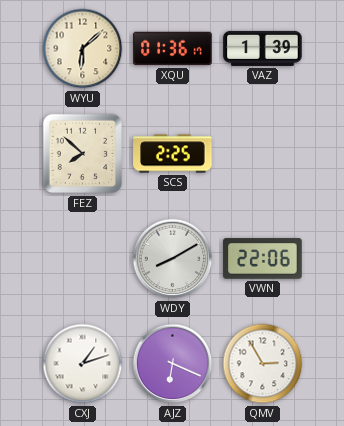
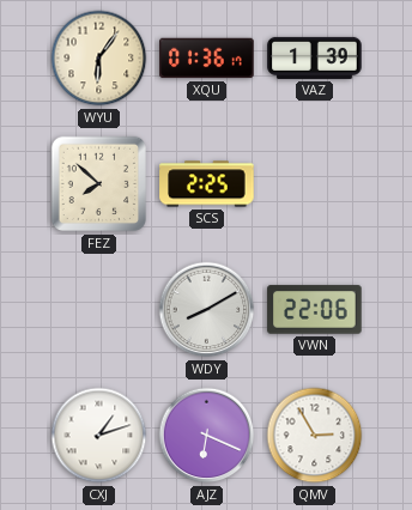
WYU: 6:08 -> 6:06
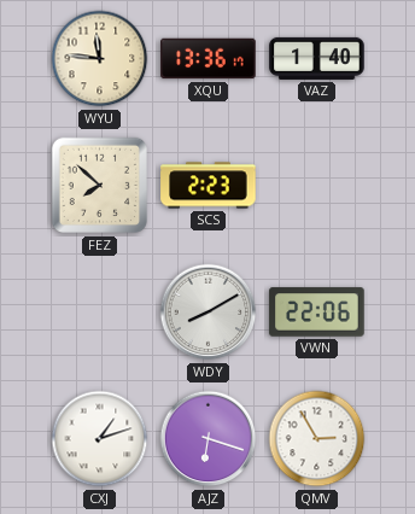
WYU: 6:06 -> 11:46
XQU: 01:36 -> 13:36
VAZ: 1:39 -> 1:40
SCS: 2:25 -> 2:23
AJZ: 6:19 -> 6:18
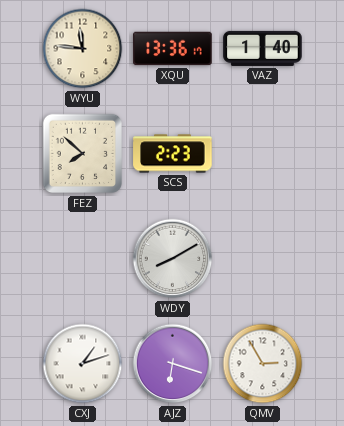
VWN: 22:06 -> none
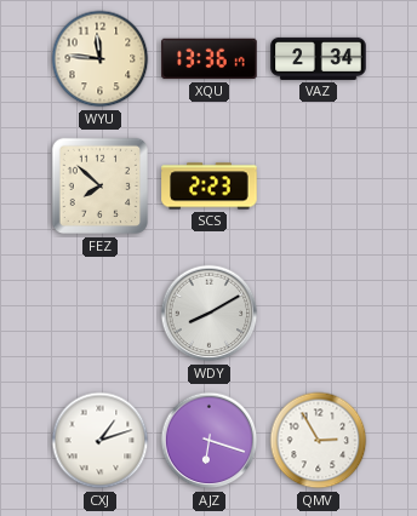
VAZ: 1:40 -> 2:34
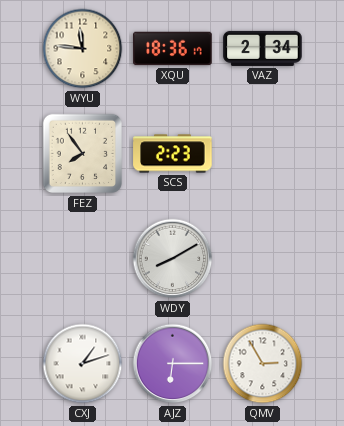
XQU: 13:36 -> 18:36
FEZ: 7:52 -> 7:54
AJZ: 6:18 -> 6:15
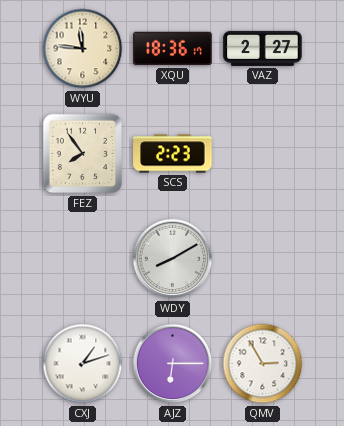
VAZ: 2:34 -> 2:27
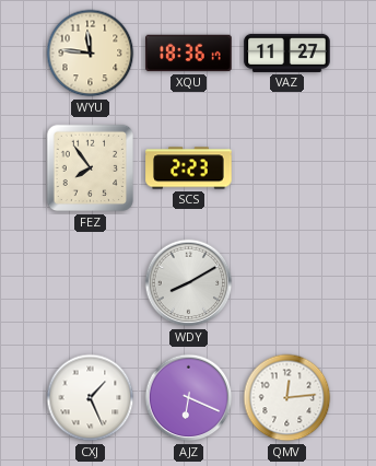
VAZ: 2:27 -> 11:27
CXJ: 1:12 -> 1:26
AJZ: 6:15 -> 6:19
QMV: 2:55 -> 12:14
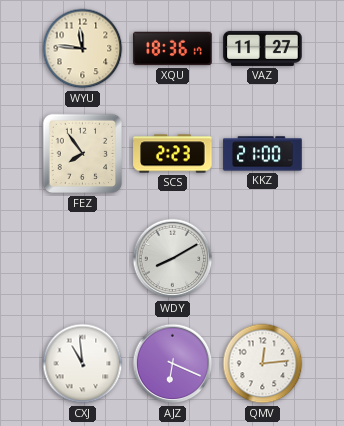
KKZ: none -> 21:00
CXJ: 1:26 -> 10:59
